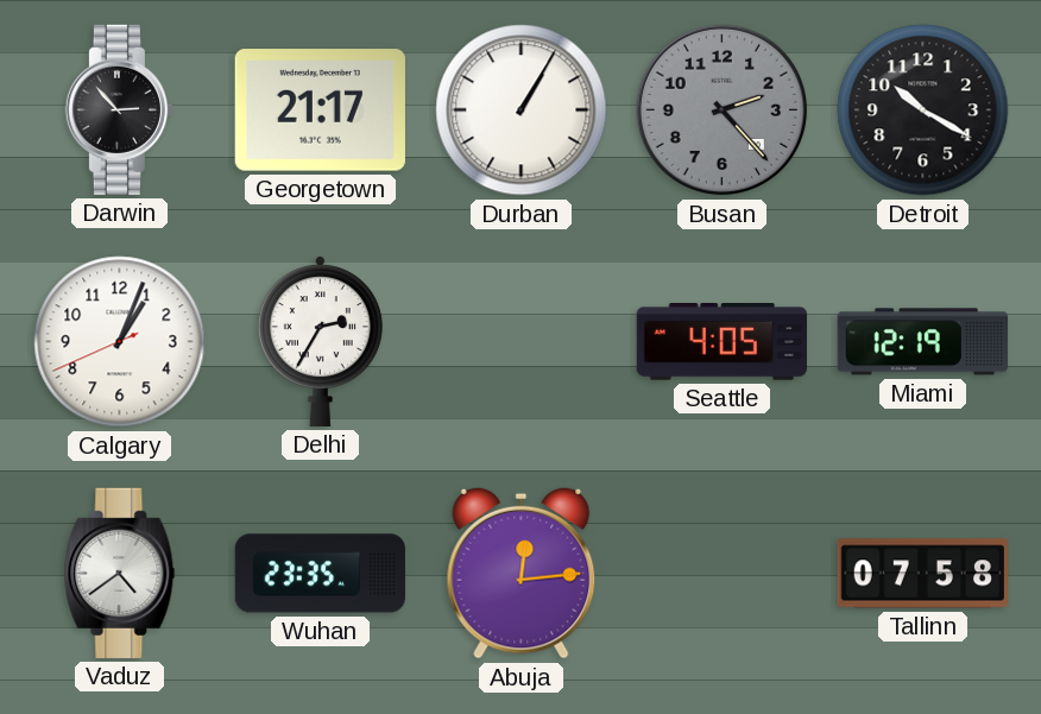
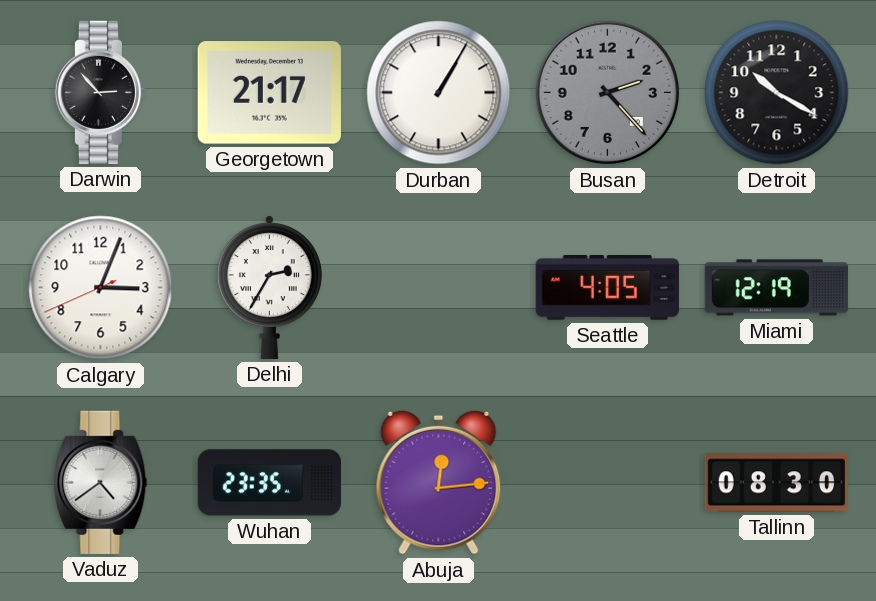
Calgary: 1:03 -> 3:03
Tallinn: 07:58 -> 08:30
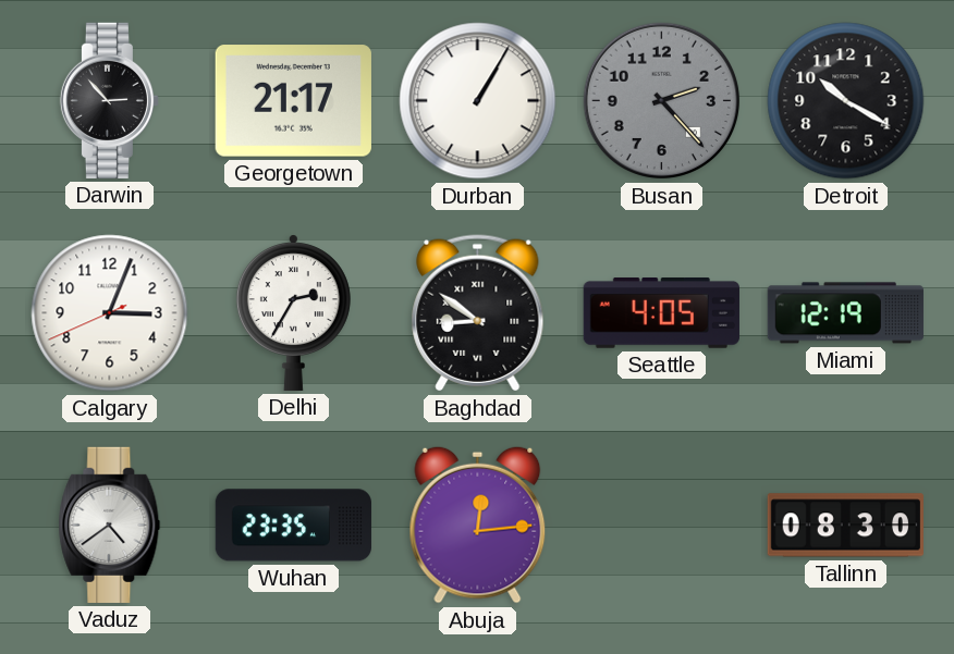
Baghdad: none -> 8:51
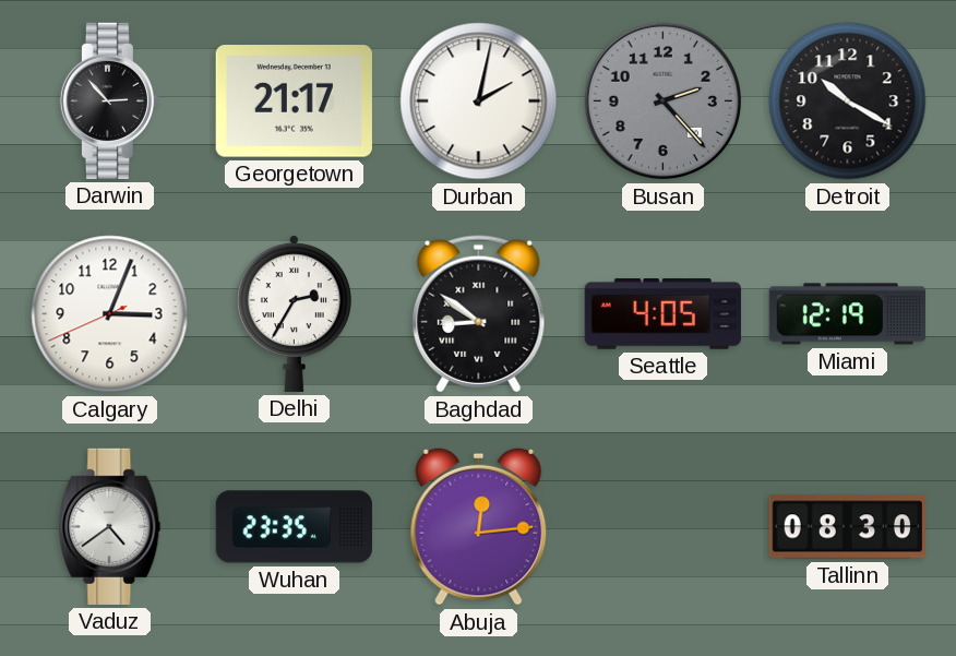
Durban: 1:05 -> 2:02
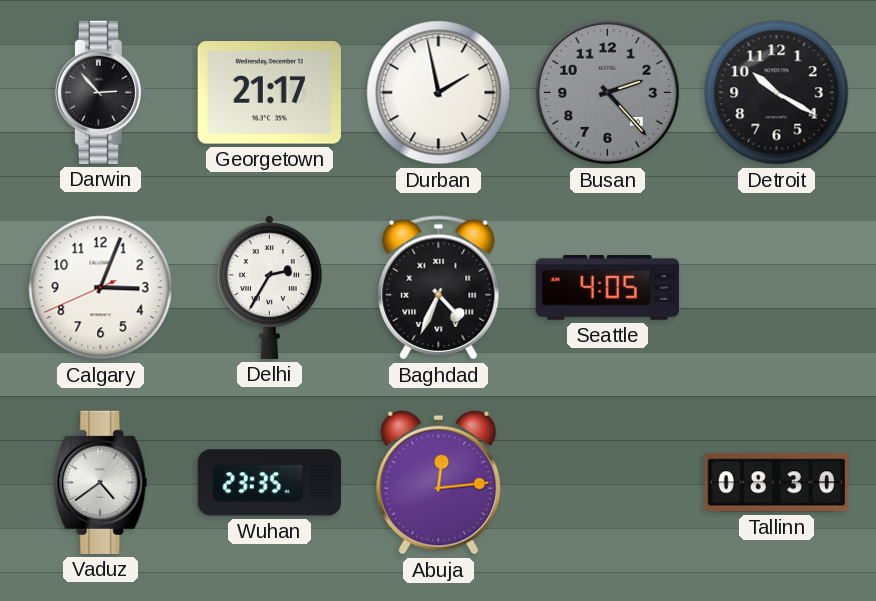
Durban: 2:02 -> 1:58
Baghdad: 8:51 -> 4:34
Miami: 12:19 -> none
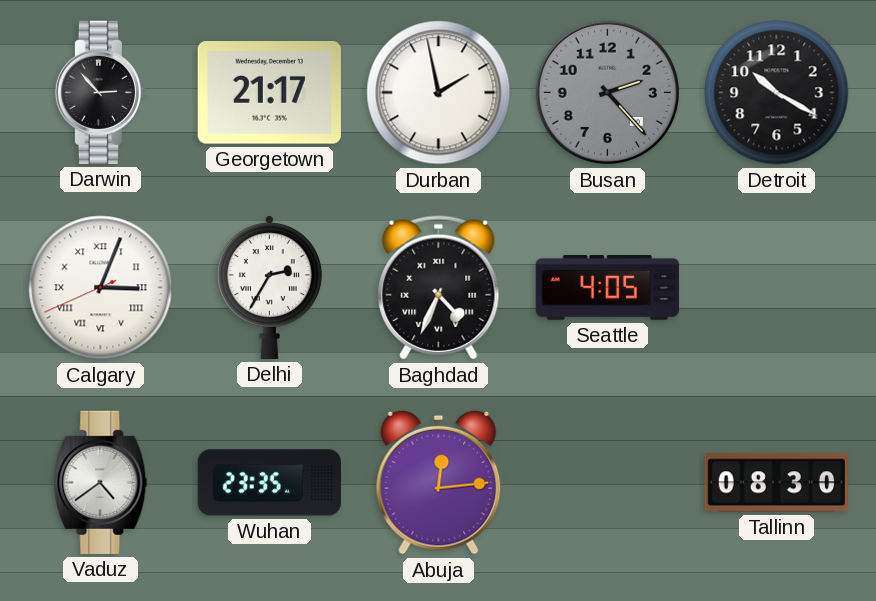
Calgary numerals: Arabic -> Roman
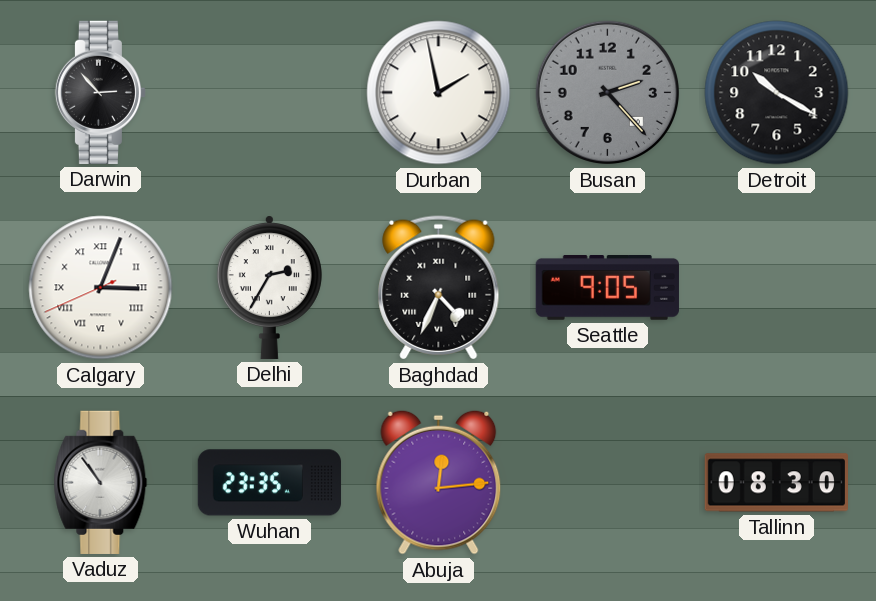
Georgetown: 21:17 -> none
Seattle: 4:05 -> 9:05
Vaduz: 4:39 -> 10:54
